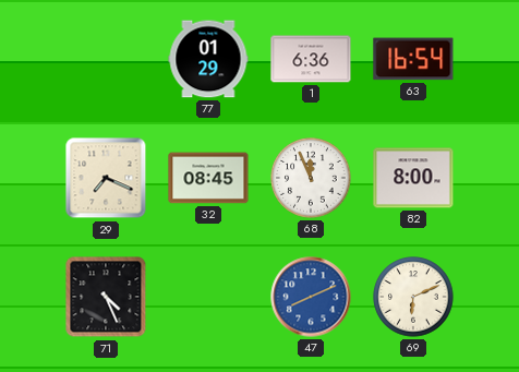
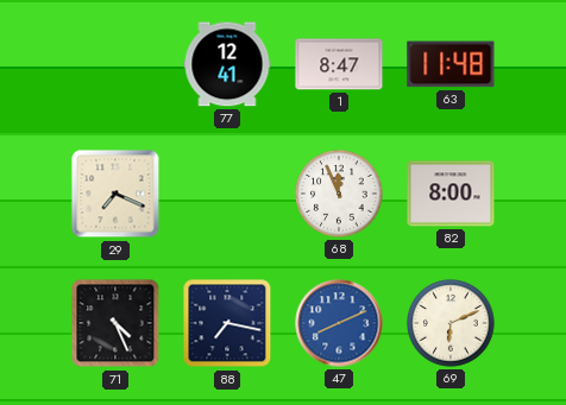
77: 01:29 -> 12:41
1: 6:36 -> 8:47
63: 16:54 -> 11:48
32: 08:45 -> none
88: none -> 7:17
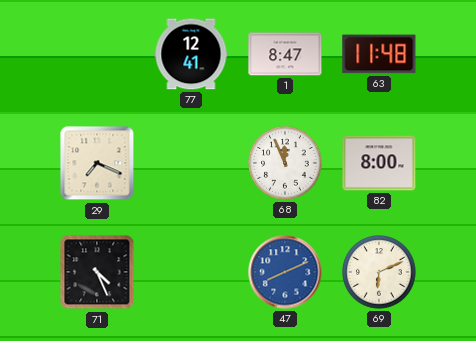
88: 7:17 -> none
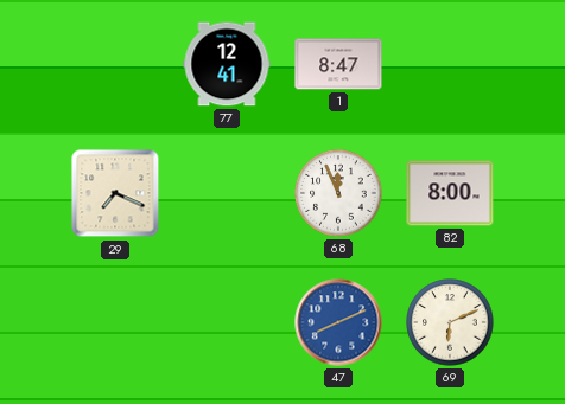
63: 11:48 -> none
71: 4:26 -> none
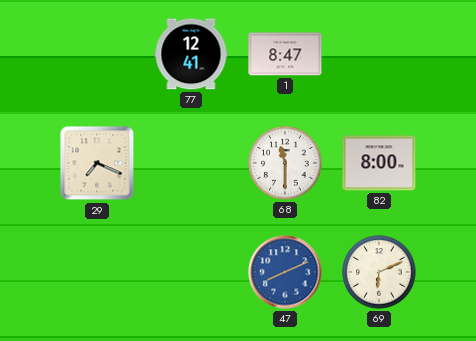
68: 11:56 -> 11:30
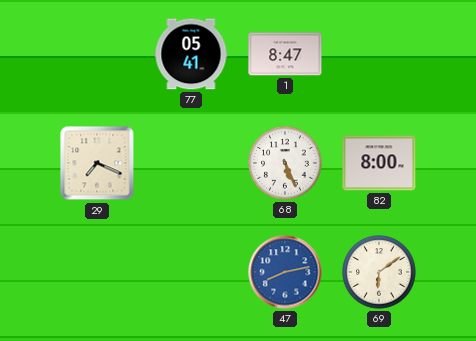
77: 12:41 -> 05:41
68: 11:30 -> 5:26
47: 8:11 -> 8:13
69: 6:11 -> 6:09
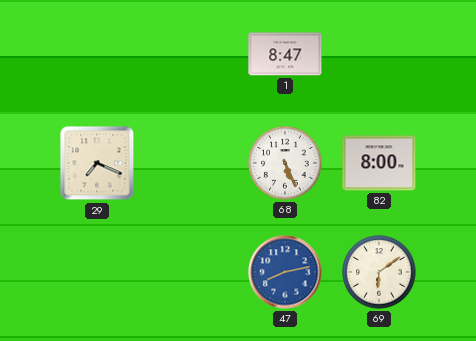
77: 05:41 -> none
